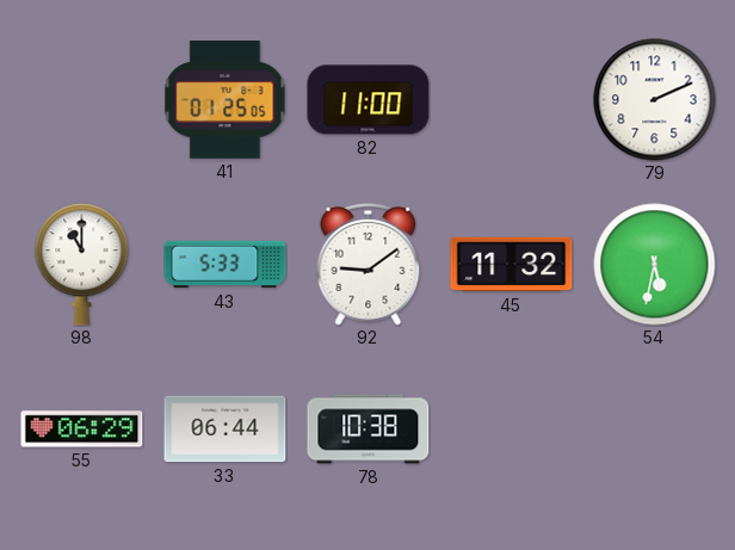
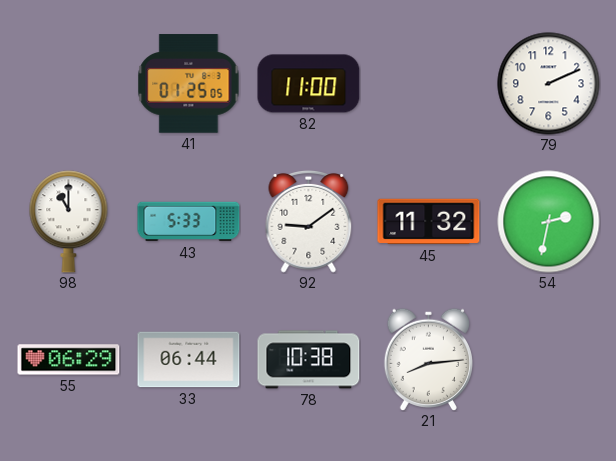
54: 5:32 -> 2:32
21: none -> 8:14
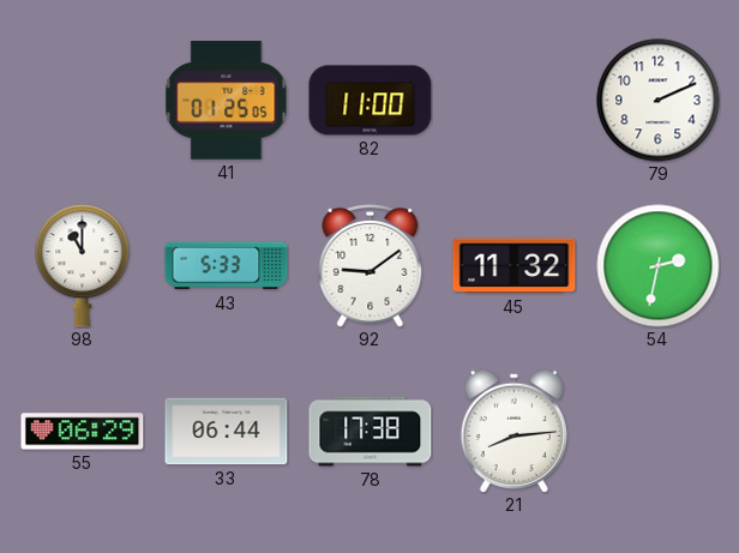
78: 10:38 -> 17:38
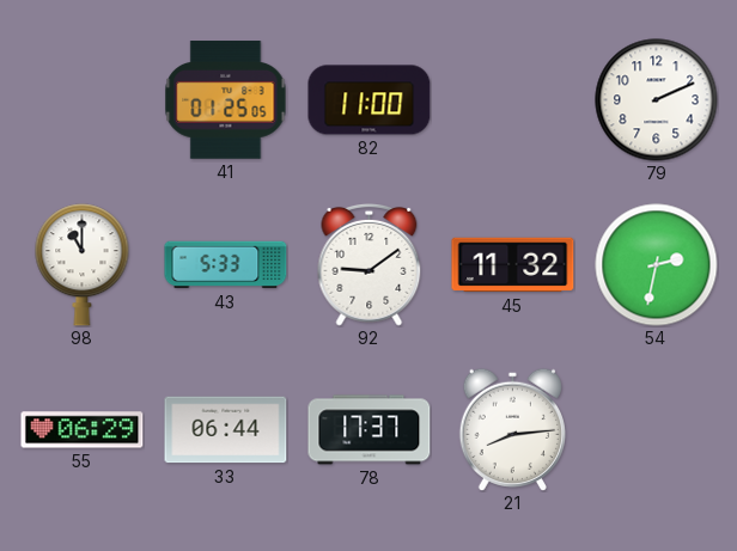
78: 17:38 -> 17:37
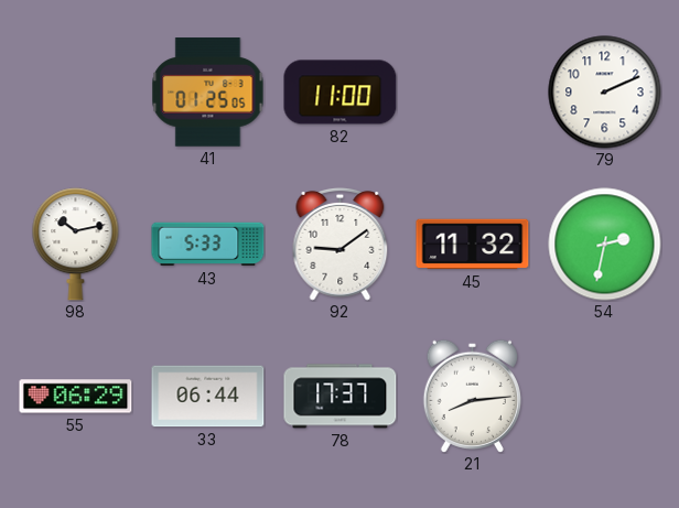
98: 11:00 -> 10:13
